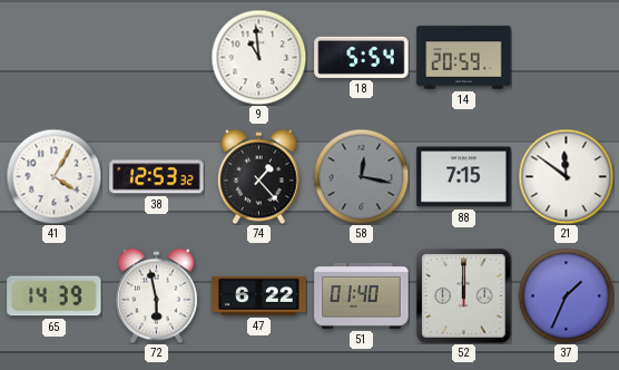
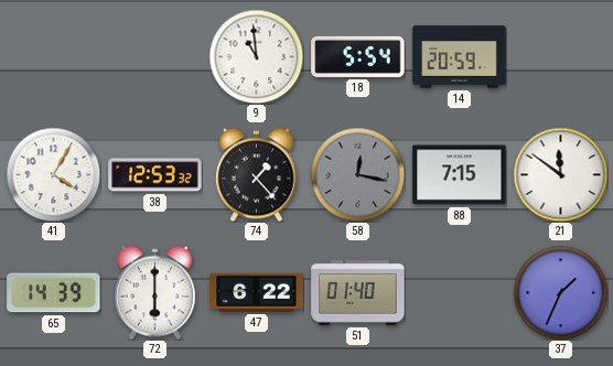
72: 5:58 -> 6:00
52: 12:00 -> none
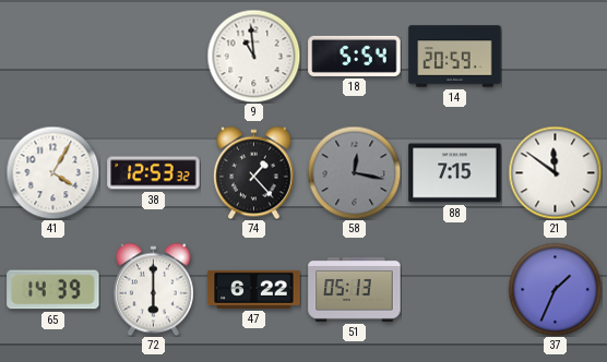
51: 01:40 -> 05:13
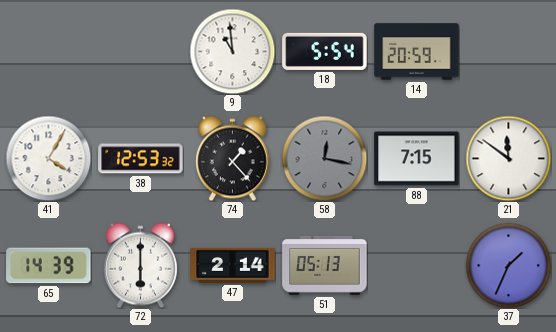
47: 6:22 -> 2:14
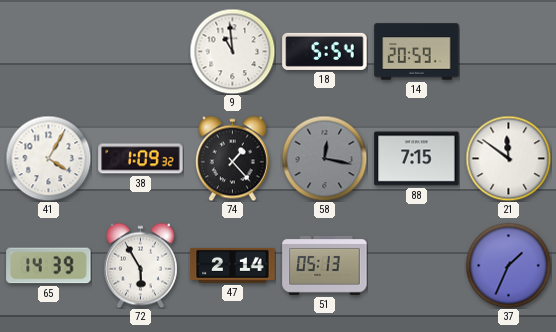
38: 12:53 -> 1:09
72: 6:00 -> 5:55
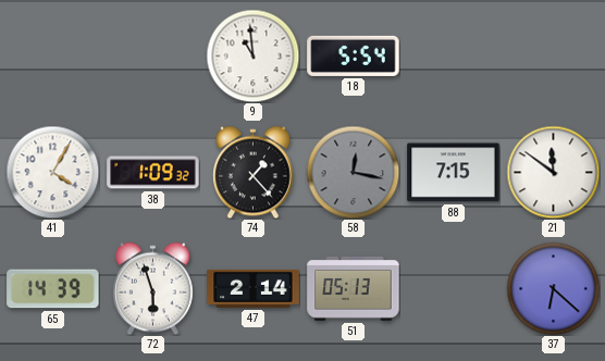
14: 20:59 -> none
72: 5:55 -> 5:57
37: 1:34 -> 6:22
